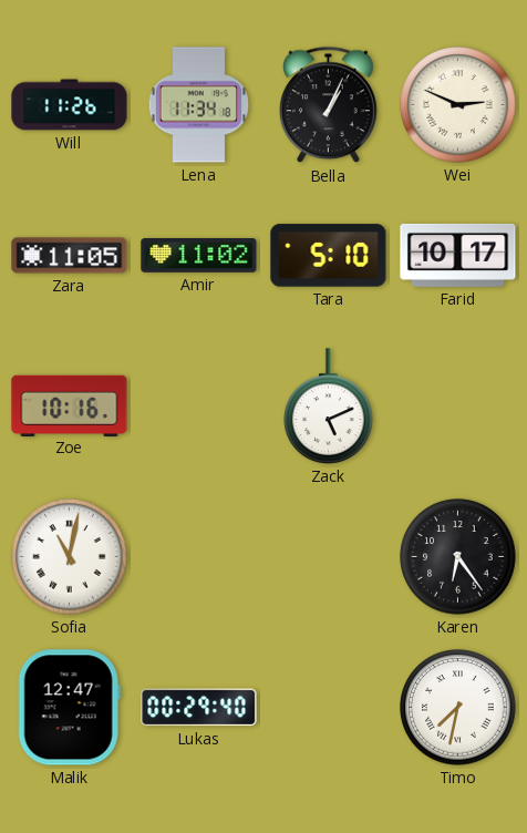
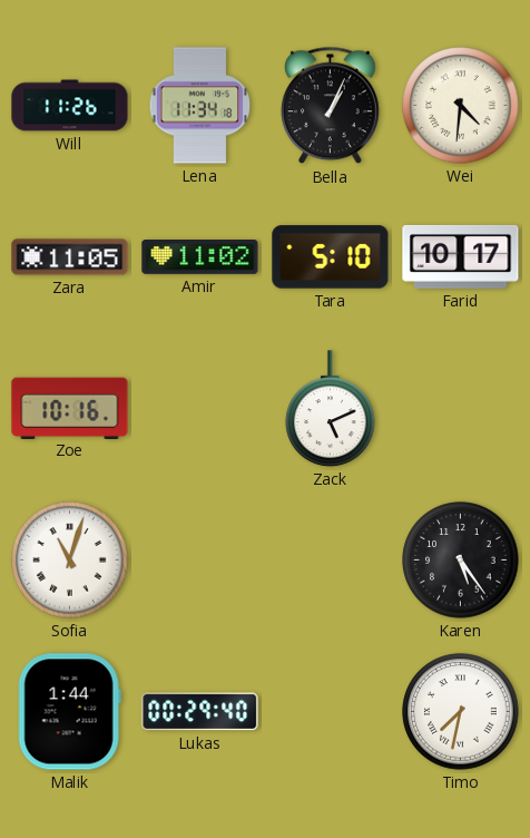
Wei: 2:49 -> 4:31
Sofia: 11:02 -> 11:03
Karen: 6:24 -> 5:24
Malik: 12:47 -> 1:44
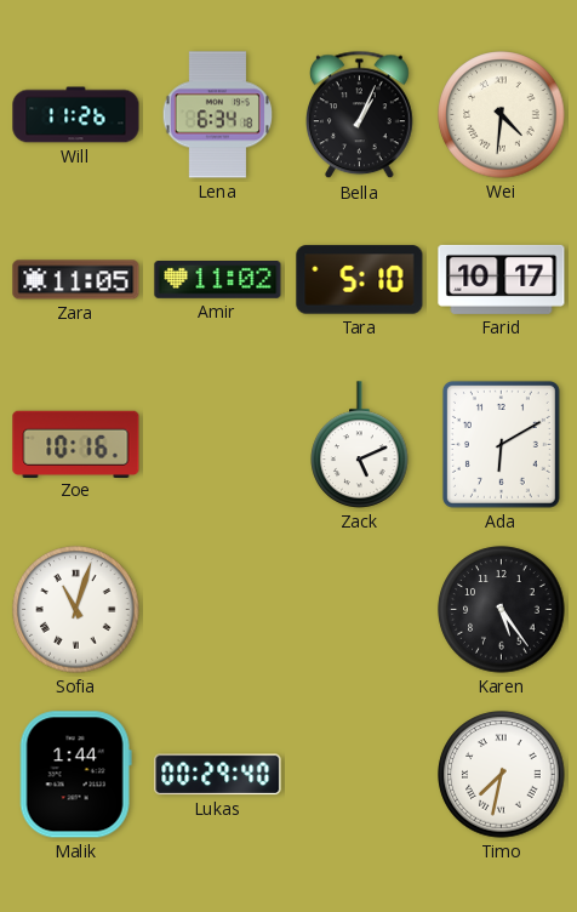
Lena: 11:34 -> 6:34
Ada: none -> 6:10
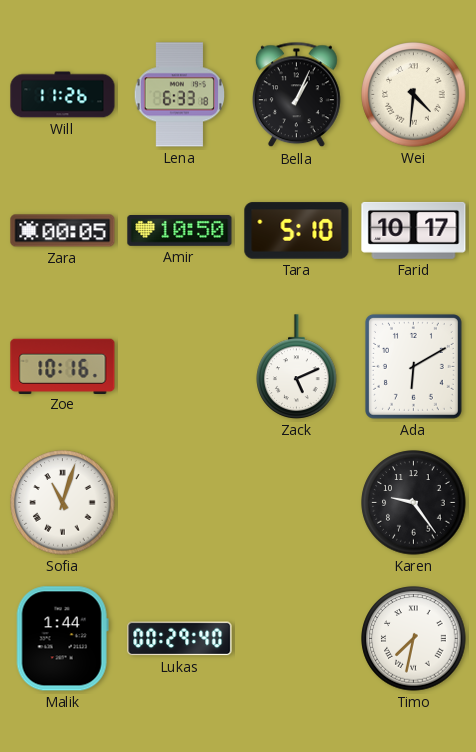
Lena: 6:34 -> 6:33
Zara: 11:05 -> 00:05
Amir: 11:02 -> 10:50
Karen: 5:24 -> 9:24
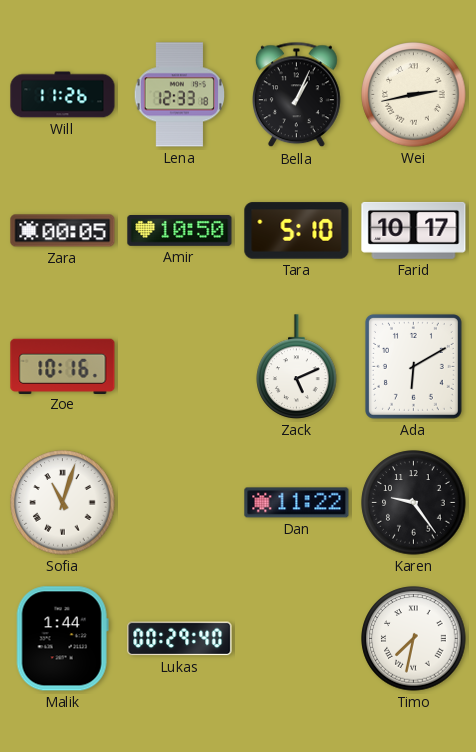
Lena: 6:33 -> 12:33
Wei: 4:31 -> 2:43
Dan: none -> 11:22
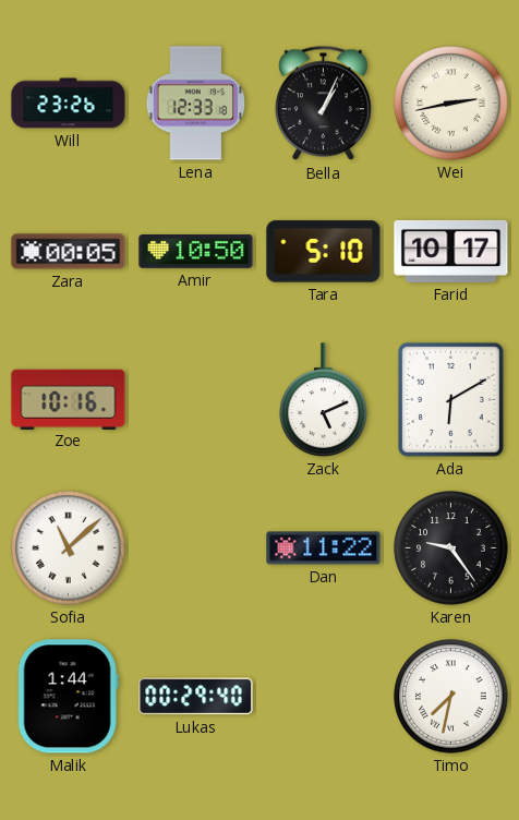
Will: 11:26 -> 23:26
Sofia: 11:03 -> 11:08
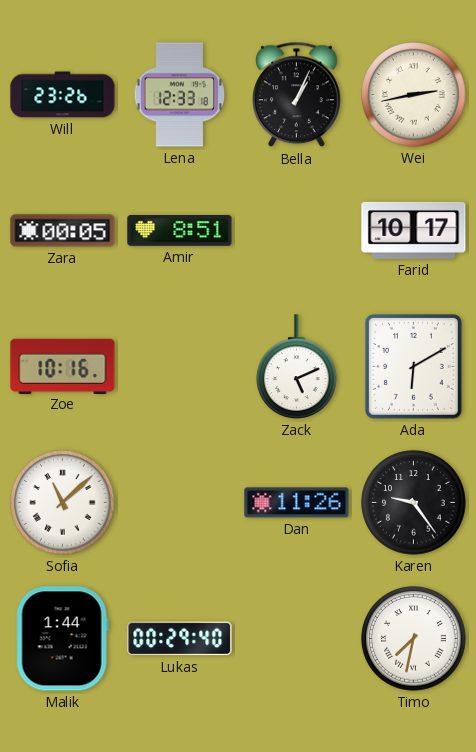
Amir: 10:50 -> 8:51
Tara: 5:10 -> none
Dan: 11:22 -> 11:26
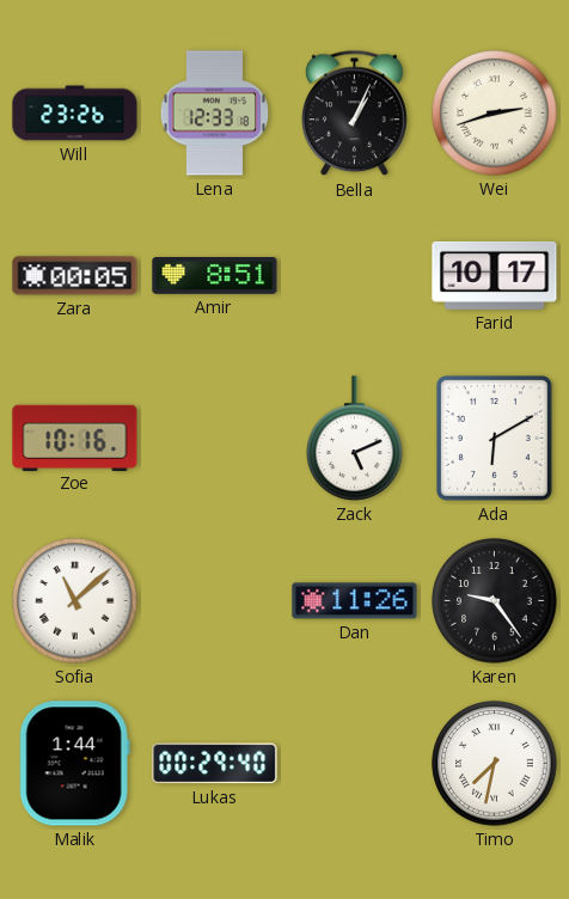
Wei: 2:43 -> 2:42
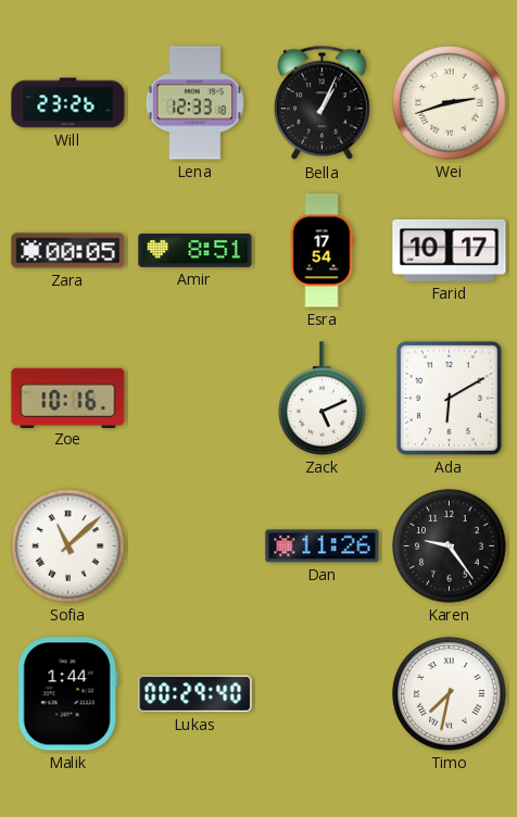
Esra: none -> 17:54
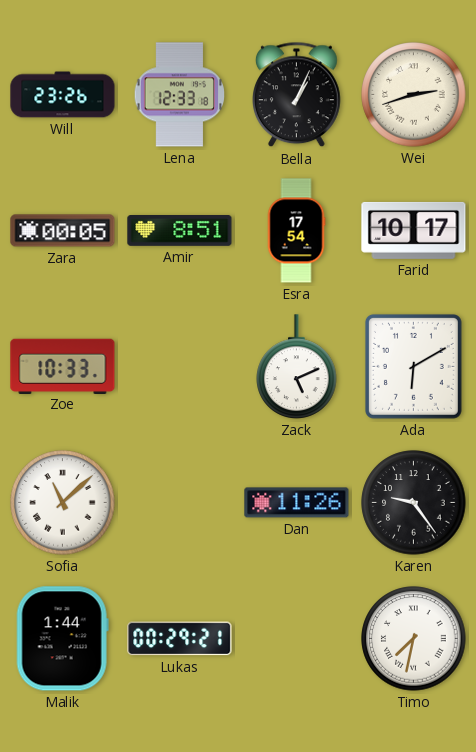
Zoe: 10:16 -> 10:33
Lukas: 00:29:40 -> 00:29:21
